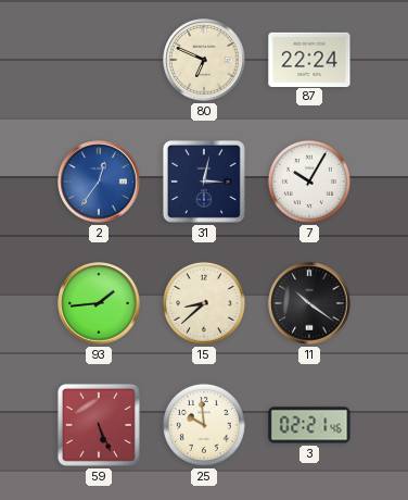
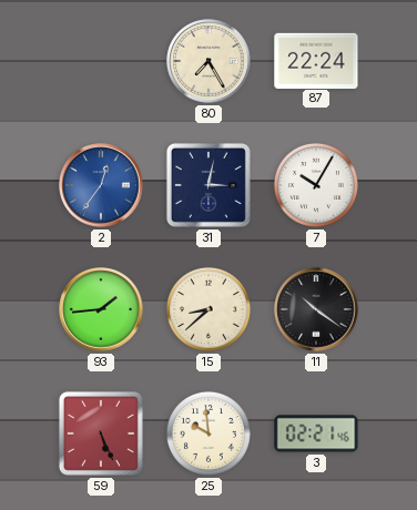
80: 6:49 -> 7:25
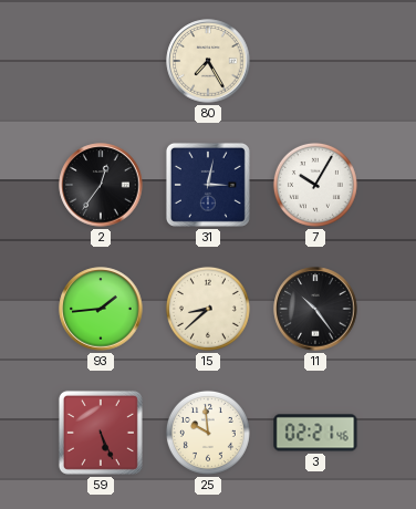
87: 22:24 -> none
2 dial: blue -> black
11: 10:21 -> 10:24
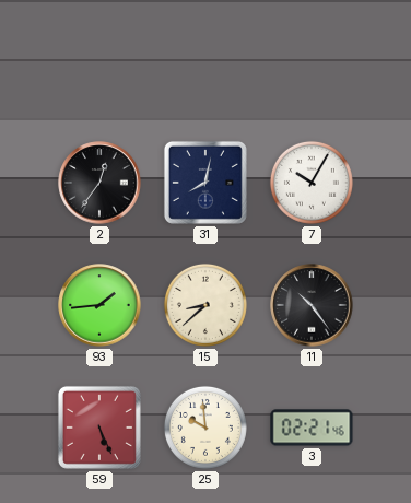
80: 7:25 -> none
31: 3:02 -> 8:02
